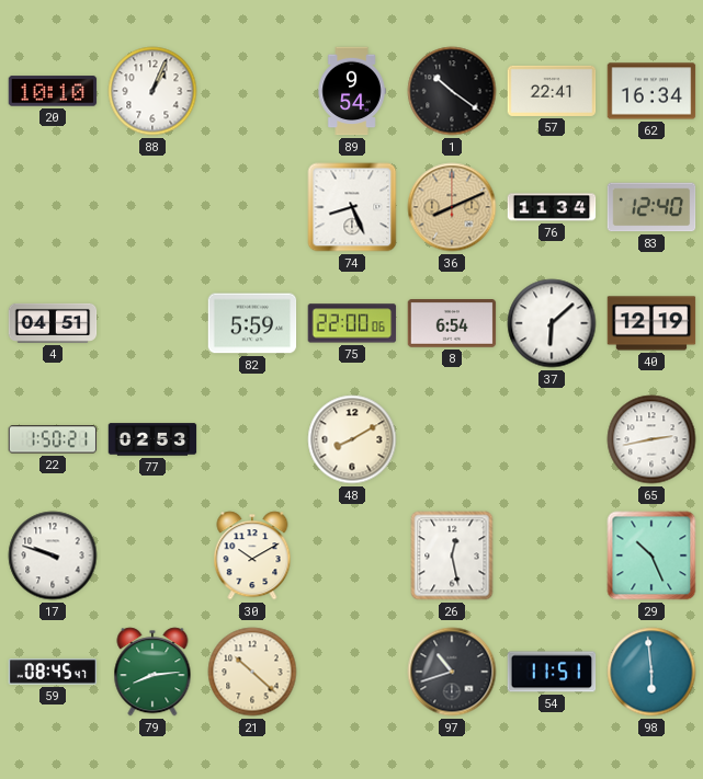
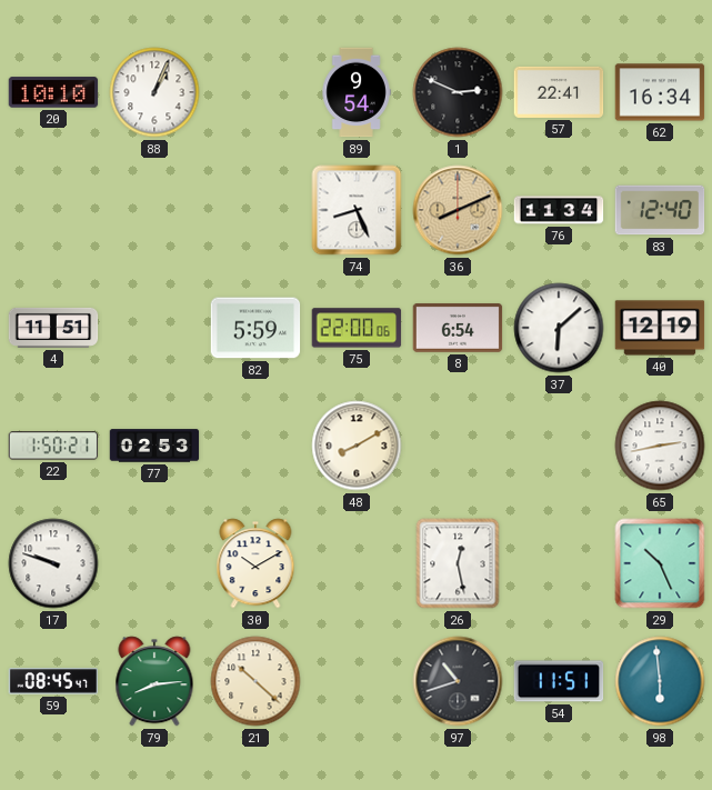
1: 10:21 -> 2:49
4: 04:51 -> 11:51
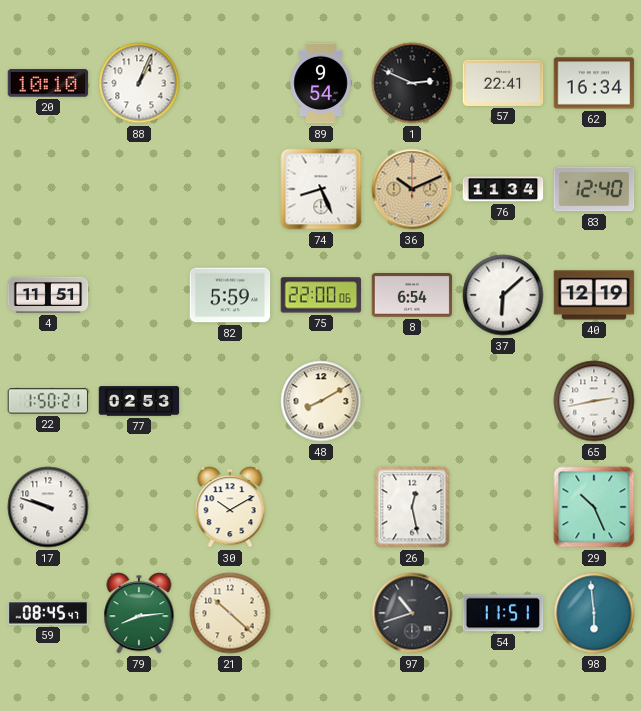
36: 8:11 -> 10:11
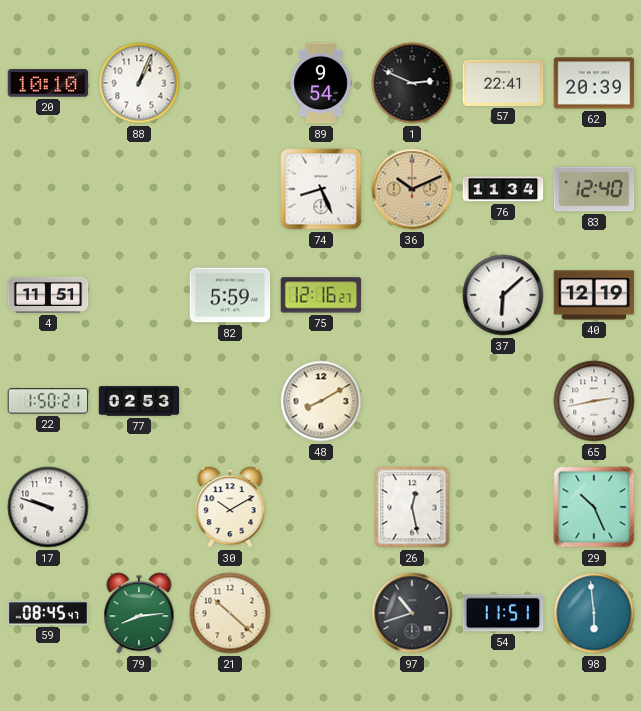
62: 16:34 -> 20:39
75: 22:00 -> 12:16
8: 6:54 -> none
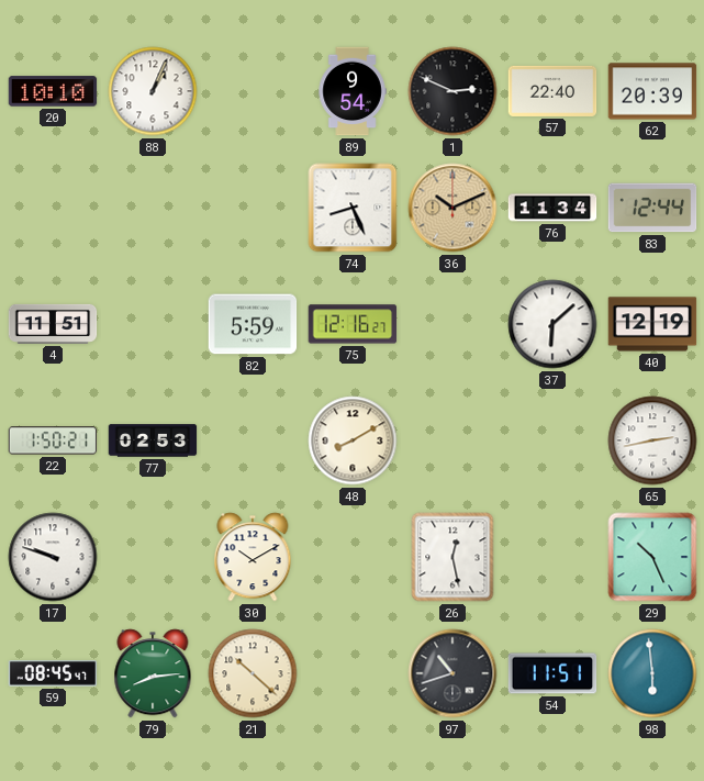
57: 22:41 -> 22:40
83: 12:40 -> 12:44
